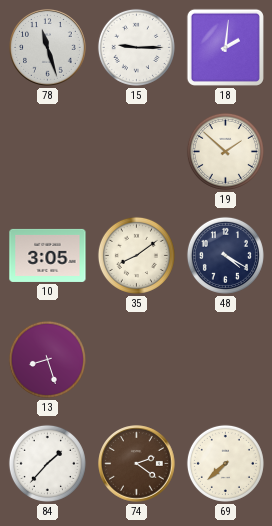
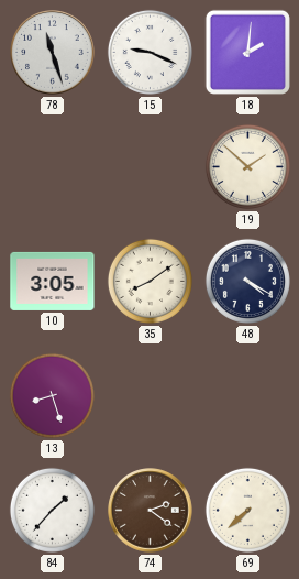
15: 9:15 -> 9:19
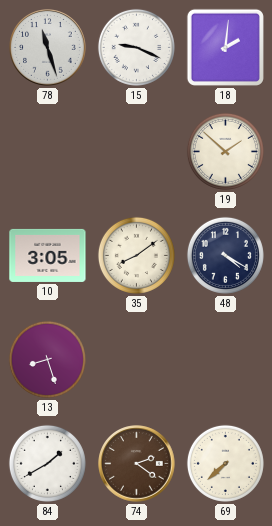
84: 1:37 -> 1:40
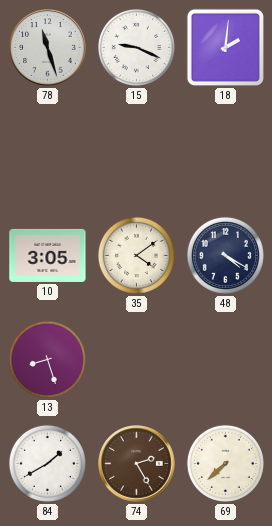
19: 1:52 -> none
35: 8:09 -> 4:09
74: 2:21 -> 2:25
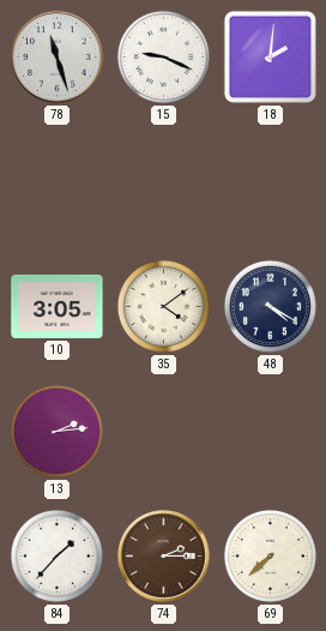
13: 8:27 -> 2:14
84: 1:40 -> 1:37
74: 2:25 -> 2:15
